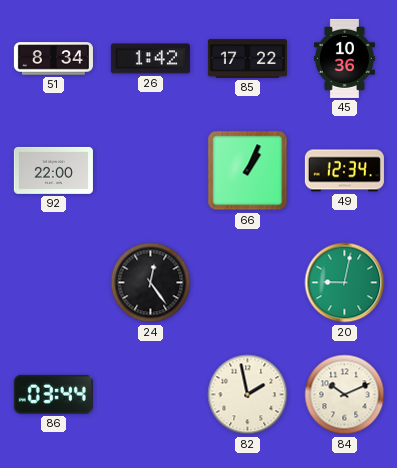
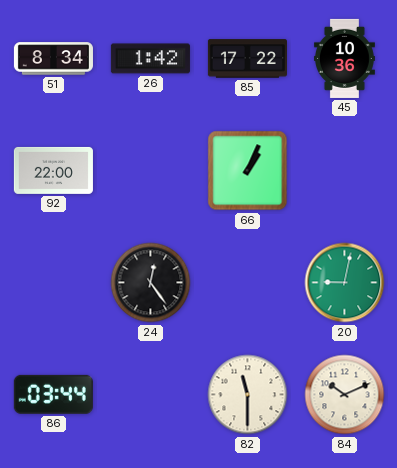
49: 12:34 -> none
82: 1:58 -> 11:30
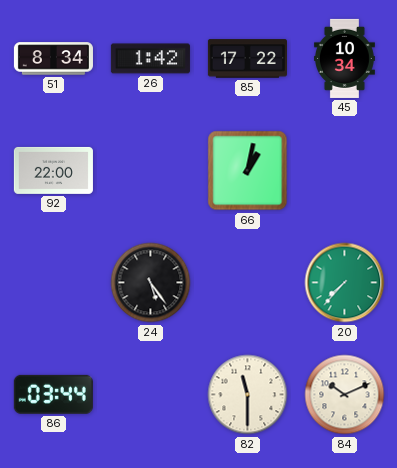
45: 10:36 -> 10:34
66: 1:04 -> 1:02
24: 12:24 -> 5:24
20: 9:02 -> 7:37
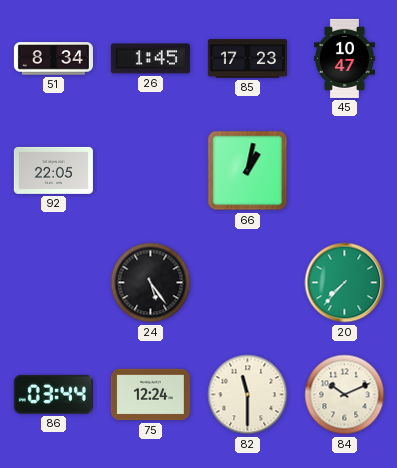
26: 1:42 -> 1:45
85: 17:22 -> 17:23
45: 10:34 -> 10:47
92: 22:00 -> 22:05
75: none -> 12:24
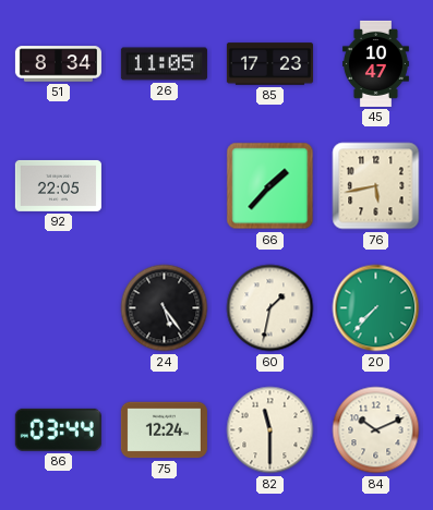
26: 1:45 -> 11:05
66: 1:02 -> 1:37
76: none -> 5:43
60: none -> 1:32
